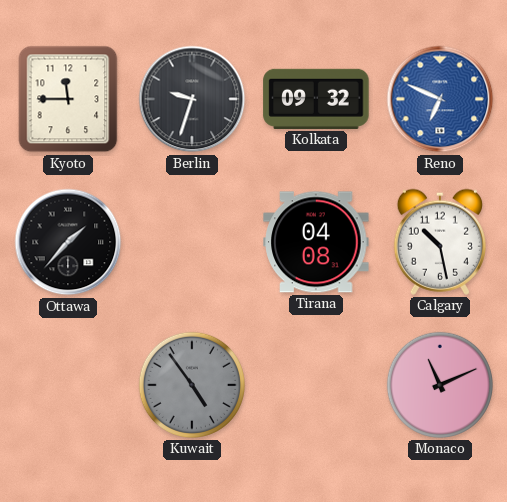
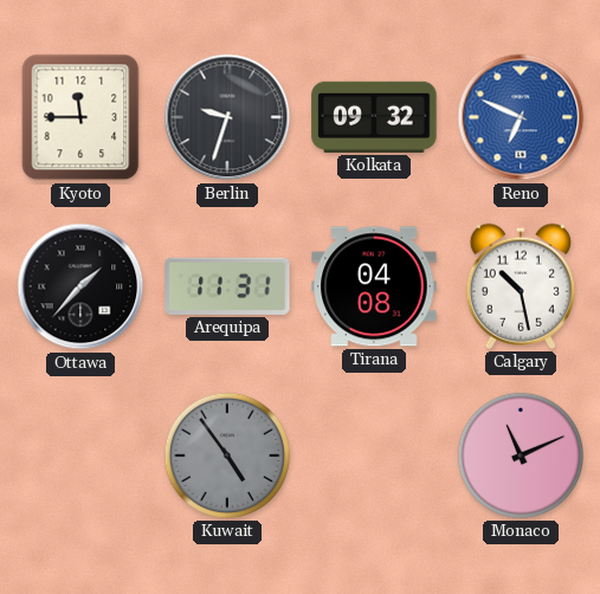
Arequipa: none -> 11:31
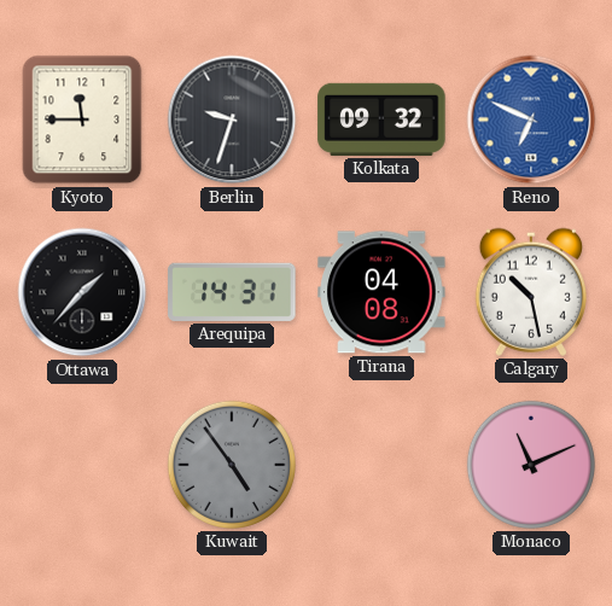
Arequipa: 11:31 -> 14:31
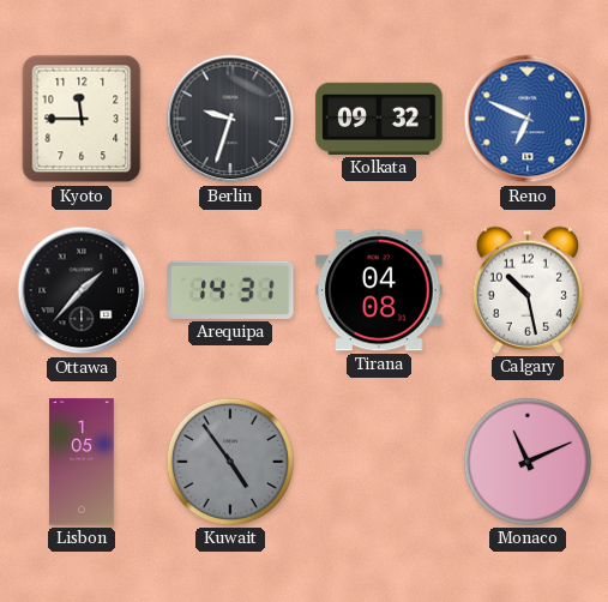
Lisbon: none -> 1:05
